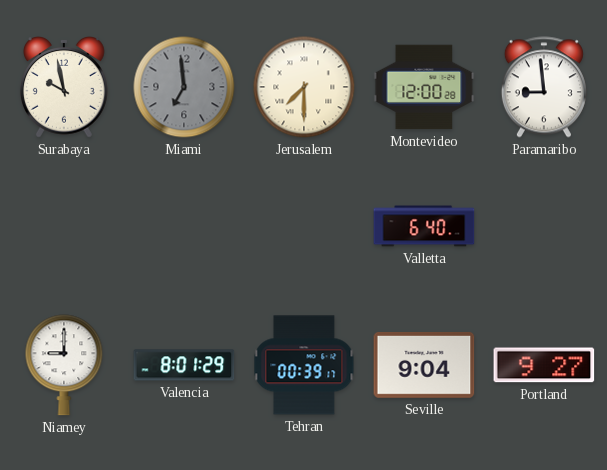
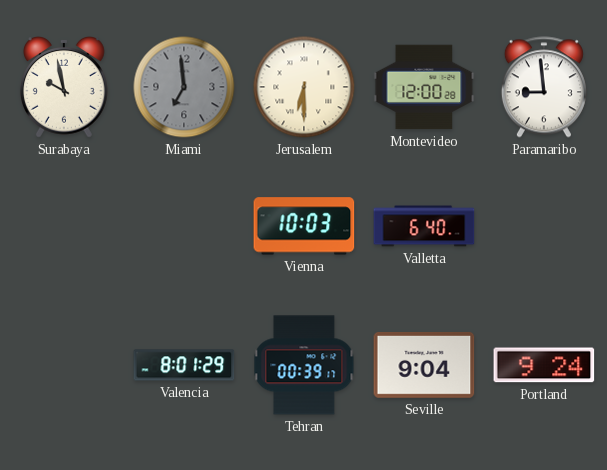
Jerusalem: 7:30 -> 6:30
Vienna: none -> 10:03
Niamey: 9:00 -> none
Portland: 9:27 -> 9:24
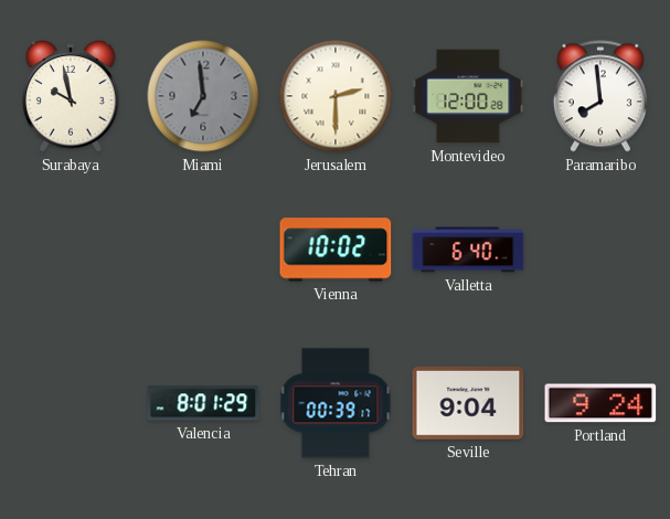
Jerusalem: 6:30 -> 2:30
Paramaribo: 8:59 -> 7:59
Vienna: 10:03 -> 10:02
